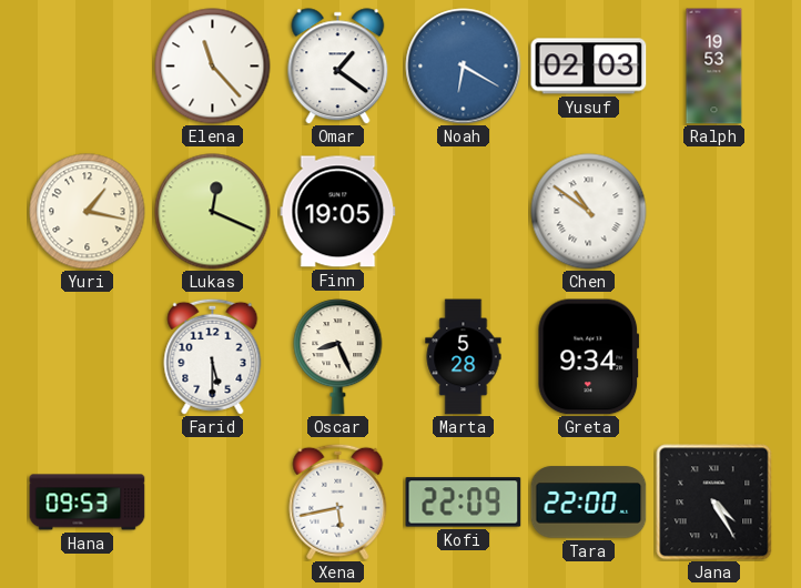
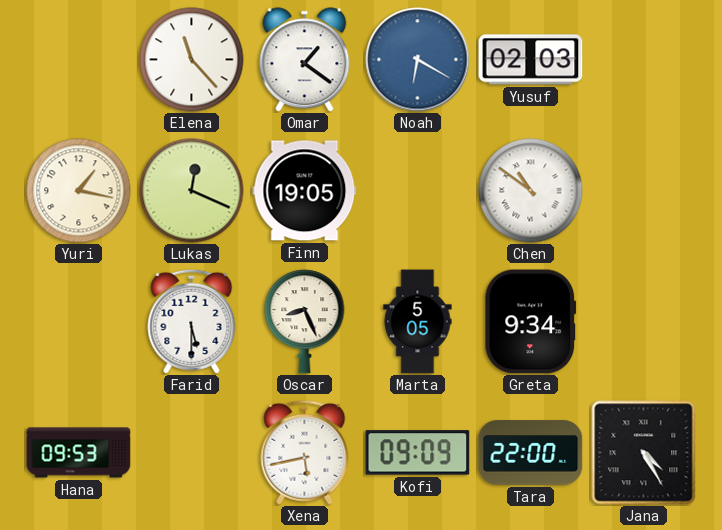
Ralph: 19:53 -> none
Marta: 5:28 -> 5:05
Kofi: 22:09 -> 09:09
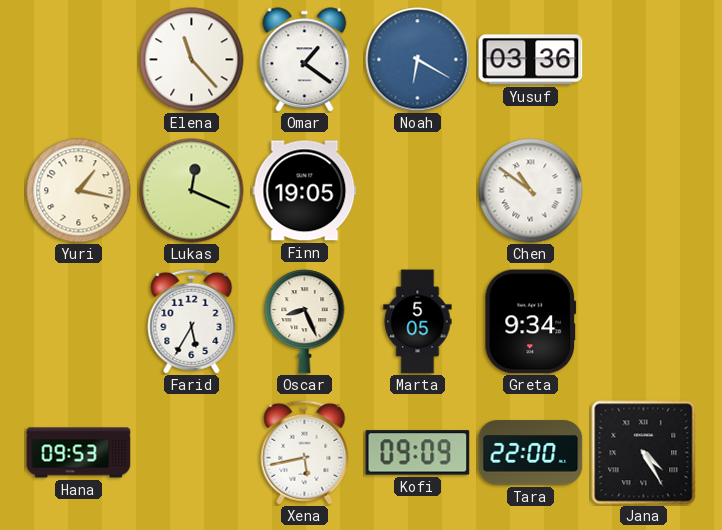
Yusuf: 02:03 -> 03:36
Farid: 5:30 -> 5:35
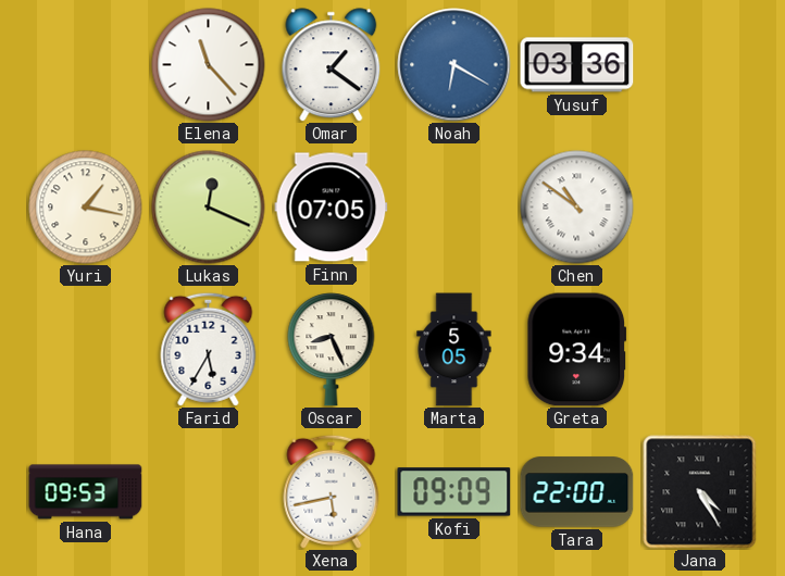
Finn: 19:05 -> 07:05
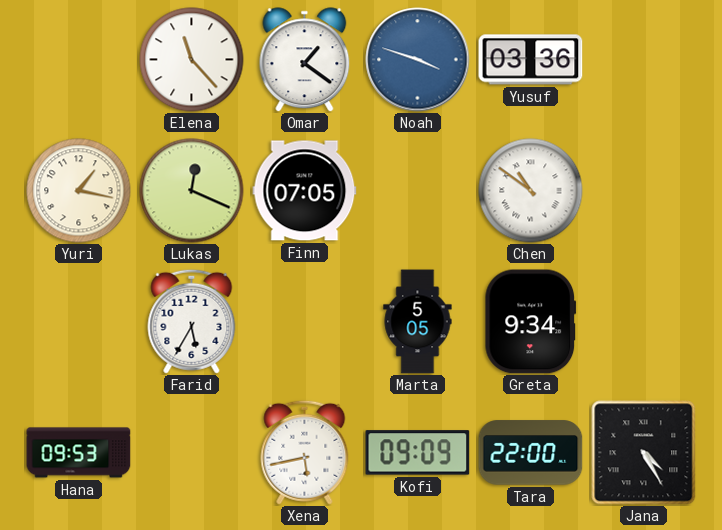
Noah: 6:20 -> 3:48
Oscar: 8:26 -> none
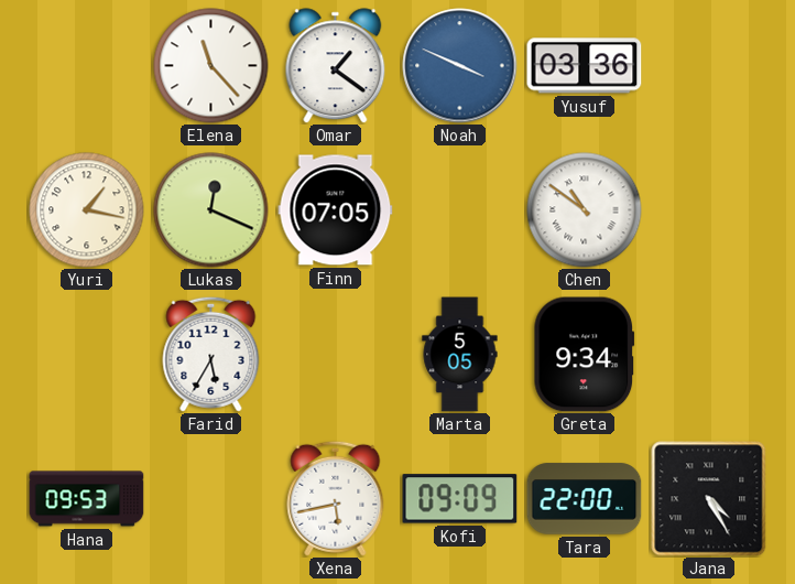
Noah: 3:48 -> 3:49
